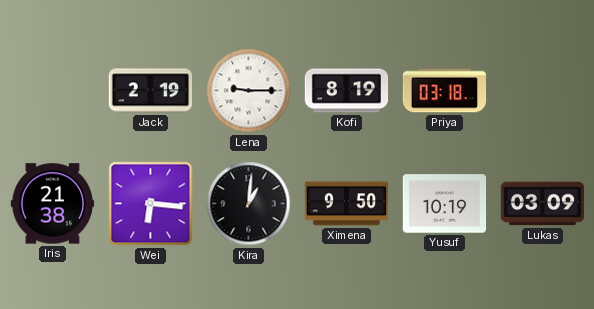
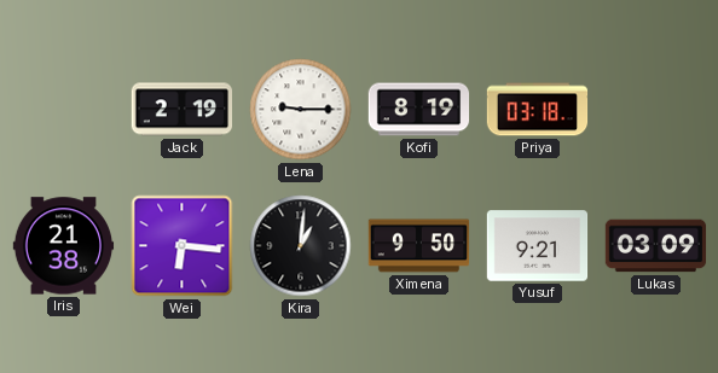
Yusuf: 10:19 -> 9:21
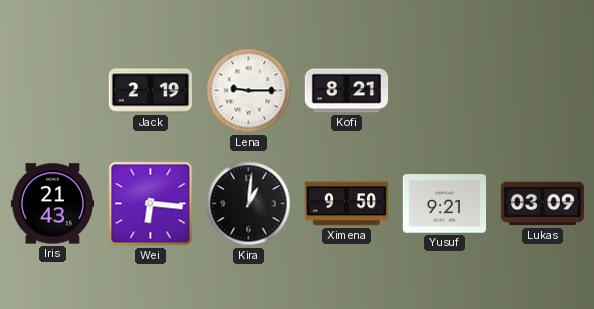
Kofi: 8:19 -> 8:21
Priya: 03:18 -> none
Iris: 21:38 -> 21:43
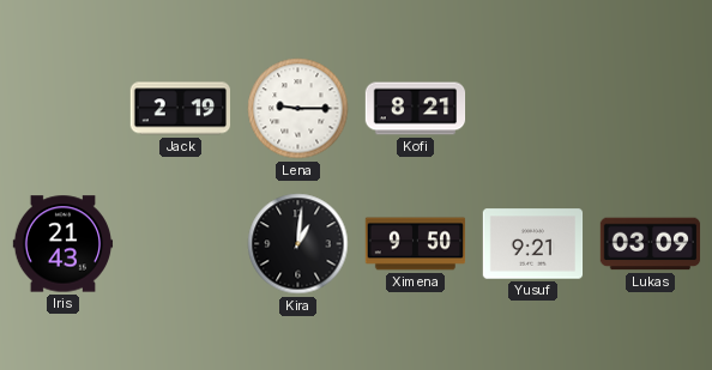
Wei: 6:16 -> none
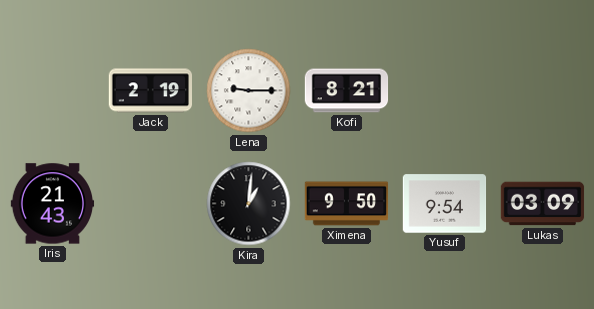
Yusuf: 9:21 -> 9:54
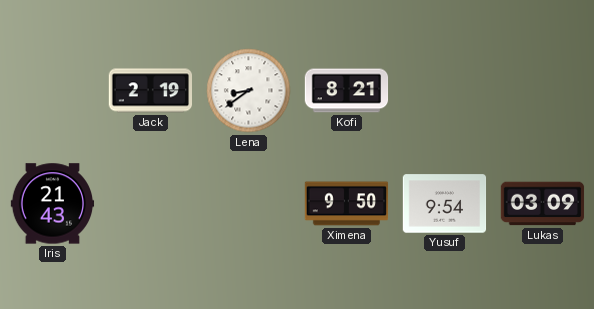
Lena: 9:15 -> 8:39
Kira: 1:01 -> none
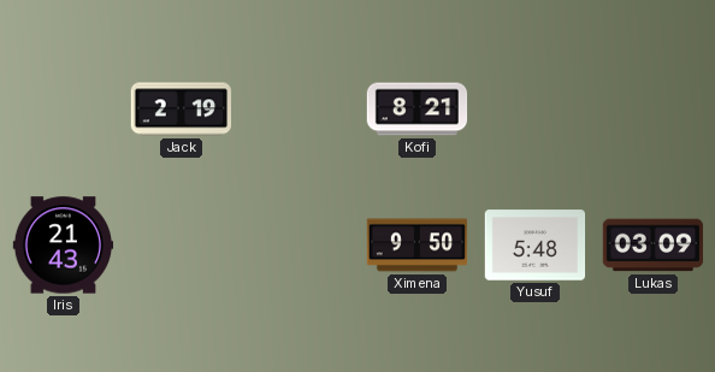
Lena: 8:39 -> none
Yusuf: 9:54 -> 5:48
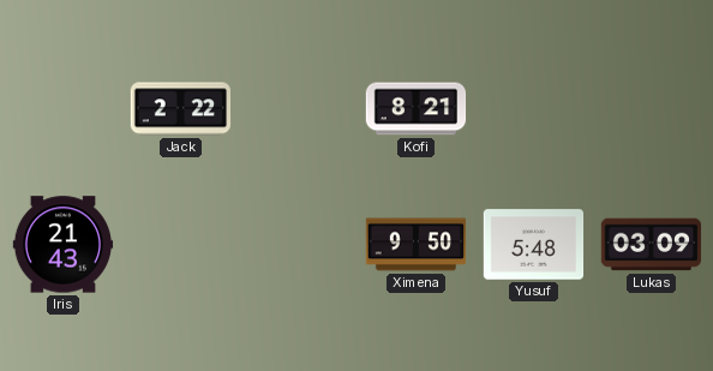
Jack: 2:19 -> 2:22
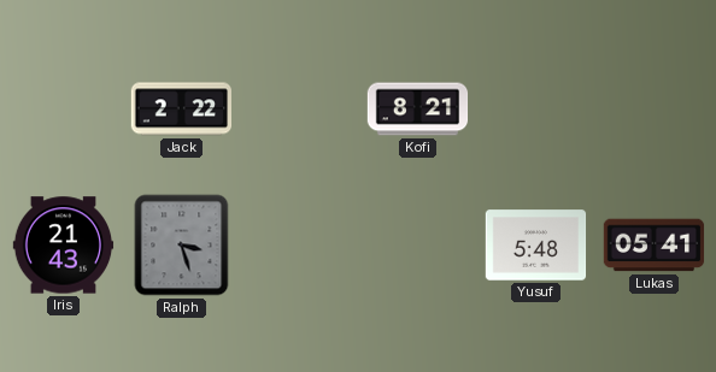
Ralph: none -> 3:27
Ximena: 9:50 -> none
Lukas: 03:09 -> 05:41
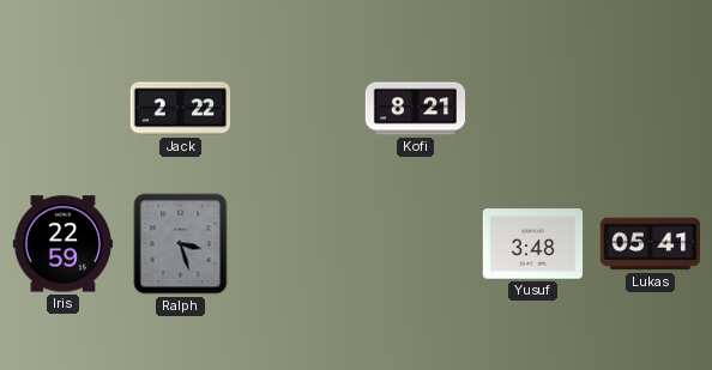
Iris: 21:43 -> 22:59
Yusuf: 5:48 -> 3:48
